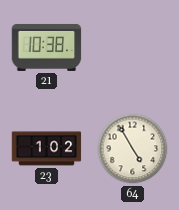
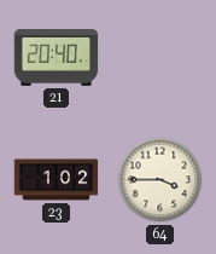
21: 10:38 -> 20:40
64: 4:55 -> 3:45
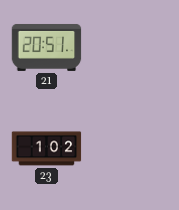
21: 20:40 -> 20:51
64: 3:45 -> none
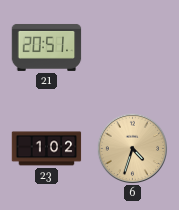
6: none -> 4:33
